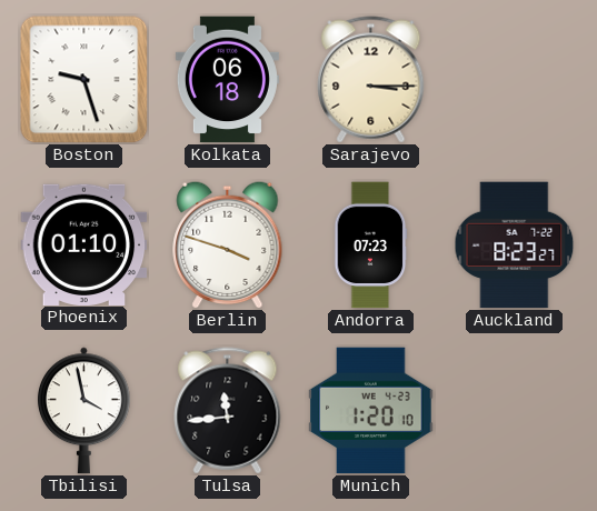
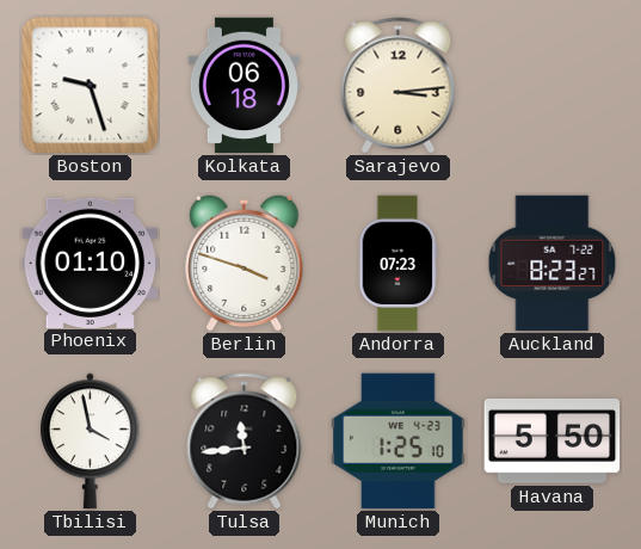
Sarajevo: 3:15 -> 3:14
Munich: 1:20 -> 1:25
Havana: none -> 5:50
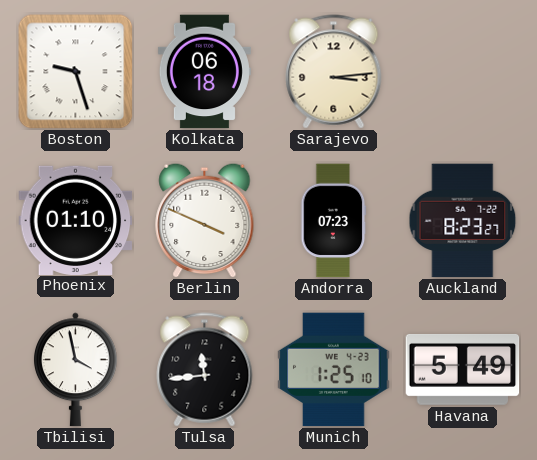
Berlin: 3:48 -> 3:49
Havana: 5:50 -> 5:49
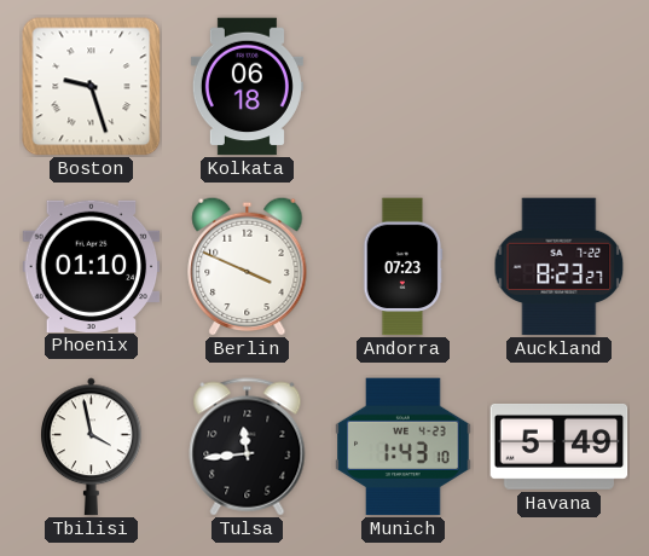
Sarajevo: 3:14 -> none
Munich: 1:25 -> 1:43
